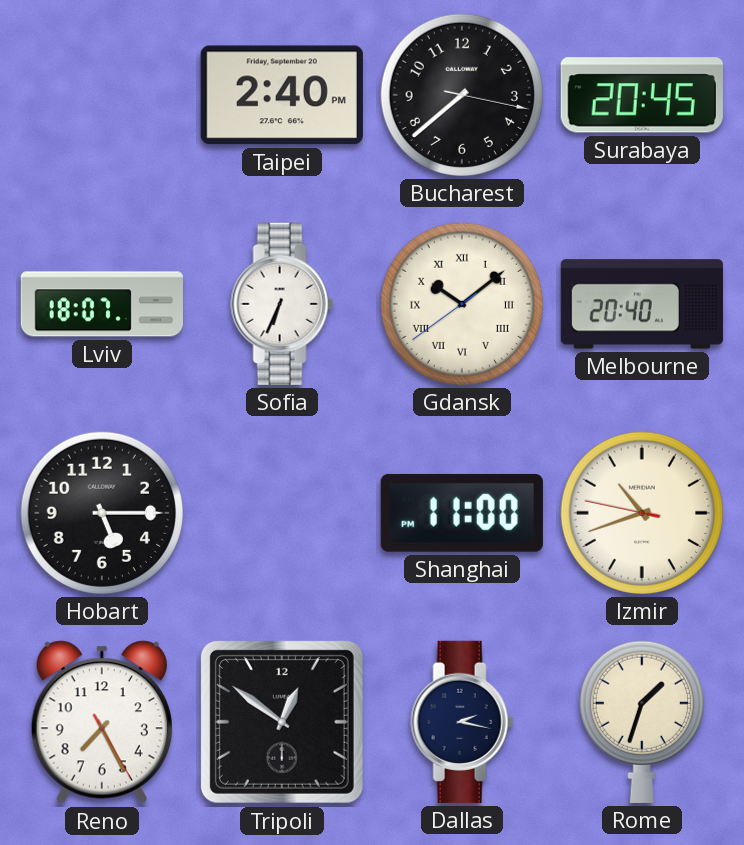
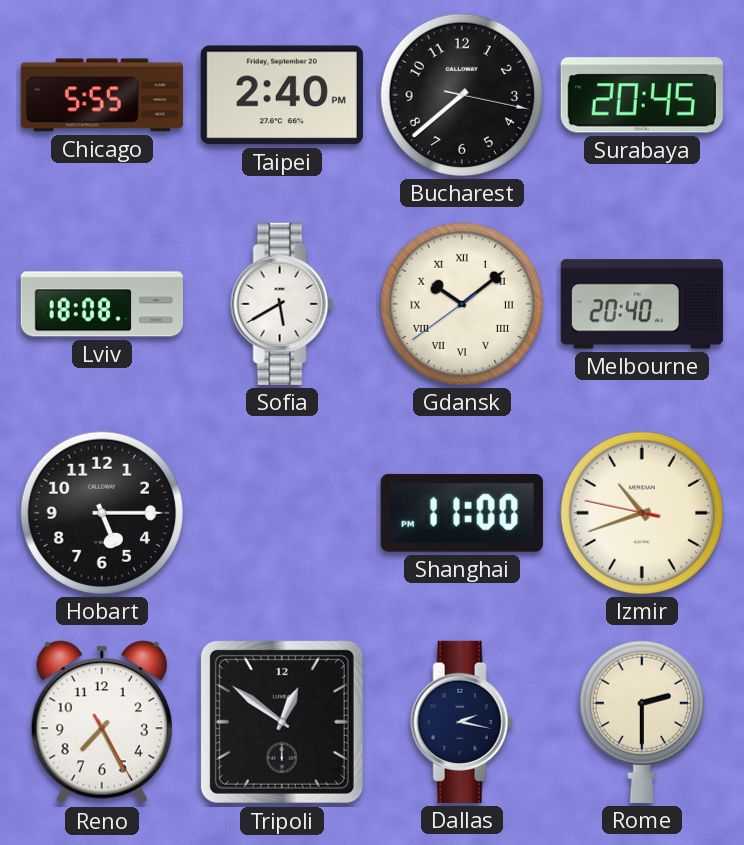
Chicago: none -> 5:55
Lviv: 18:07 -> 18:08
Sofia: 6:34 -> 5:40
Rome: 1:33 -> 2:30
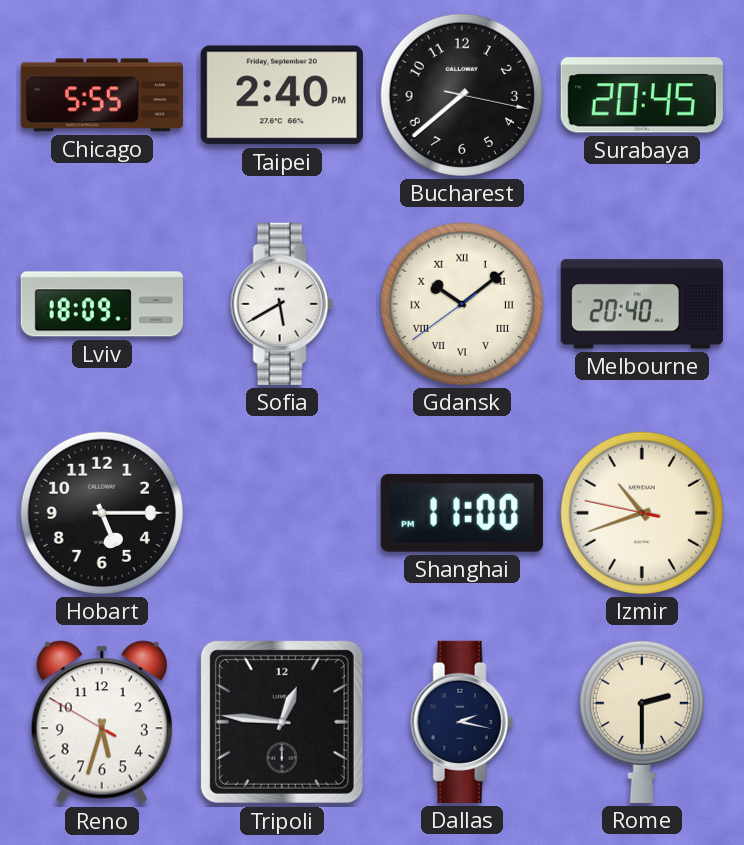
Lviv: 18:08 -> 18:09
Reno: 7:25 -> 5:32
Tripoli: 12:51 -> 12:46
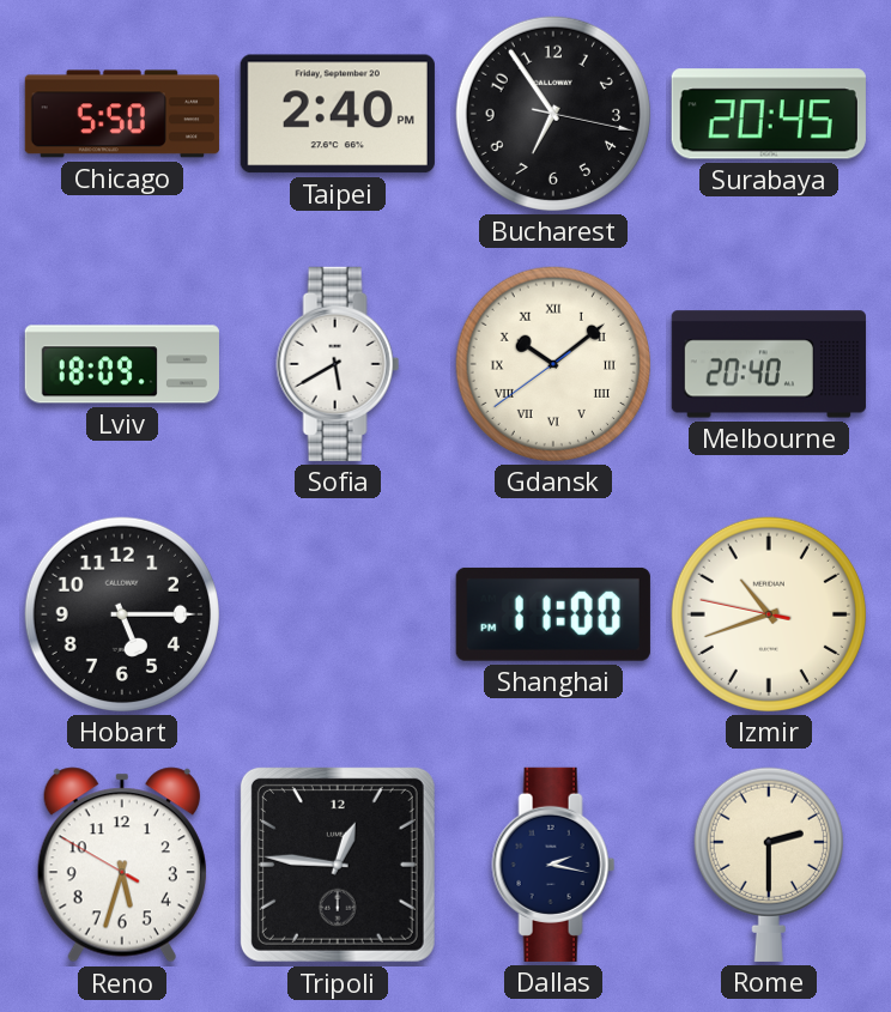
Chicago: 5:55 -> 5:50
Bucharest: 7:38 -> 6:54
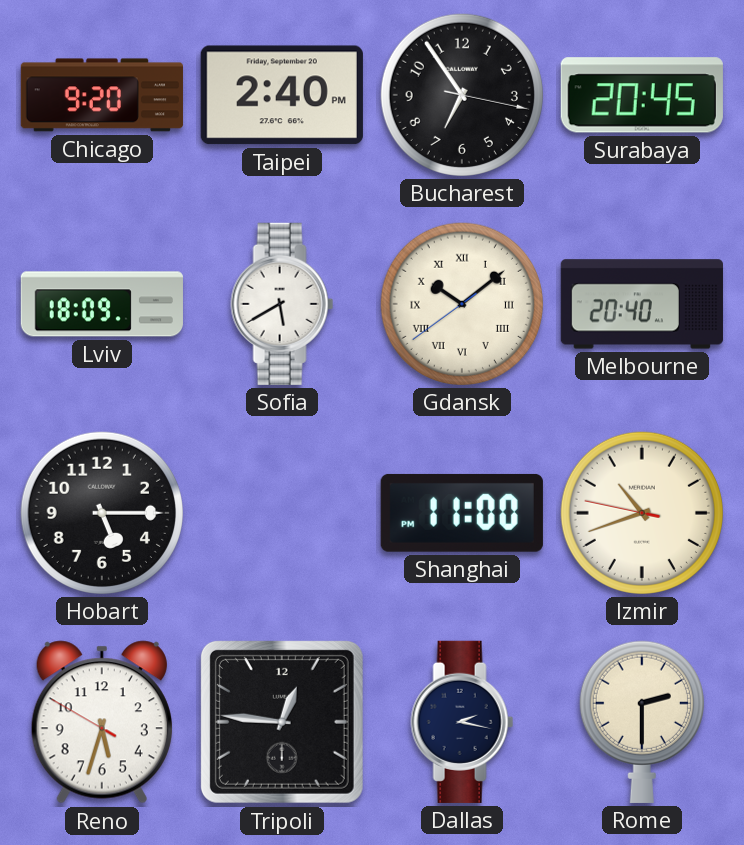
Chicago: 5:50 -> 9:20
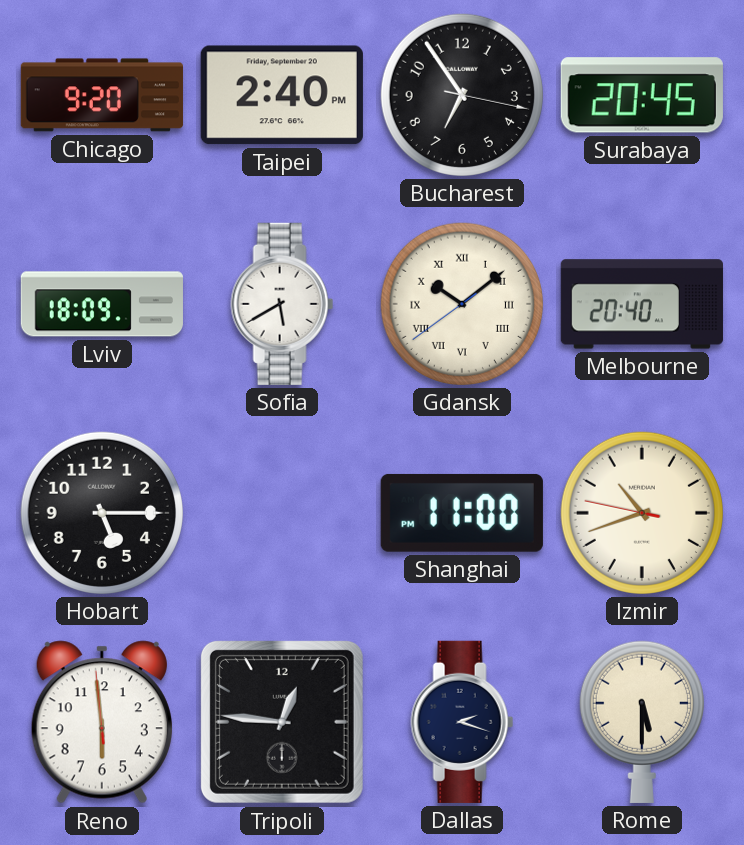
Reno: 5:32 -> 5:58
Dallas: 2:17 -> 2:18
Rome: 2:30 -> 5:30
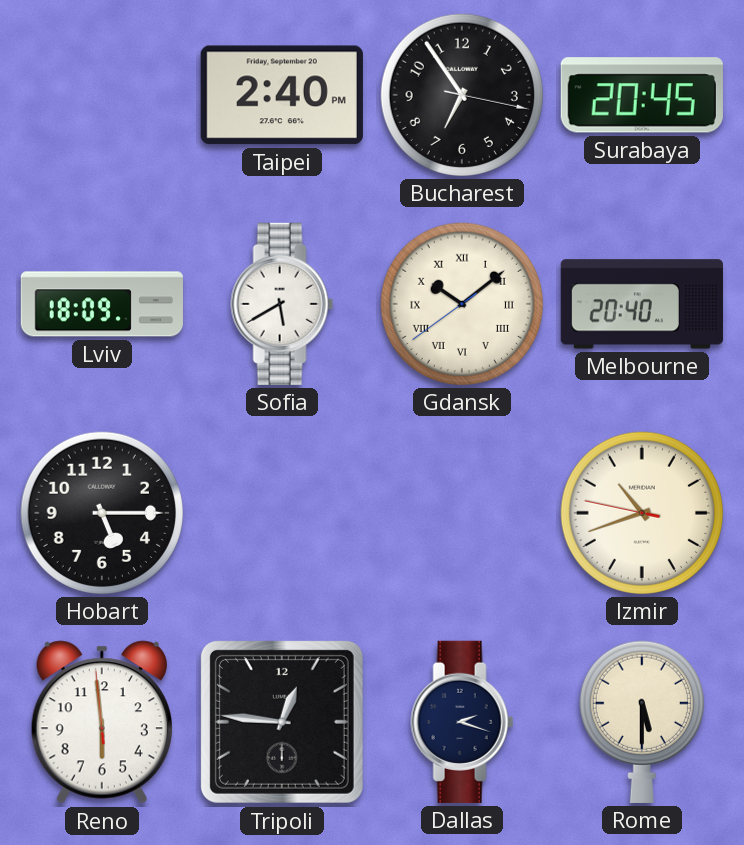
Chicago: 9:20 -> none
Shanghai: 11:00 -> none
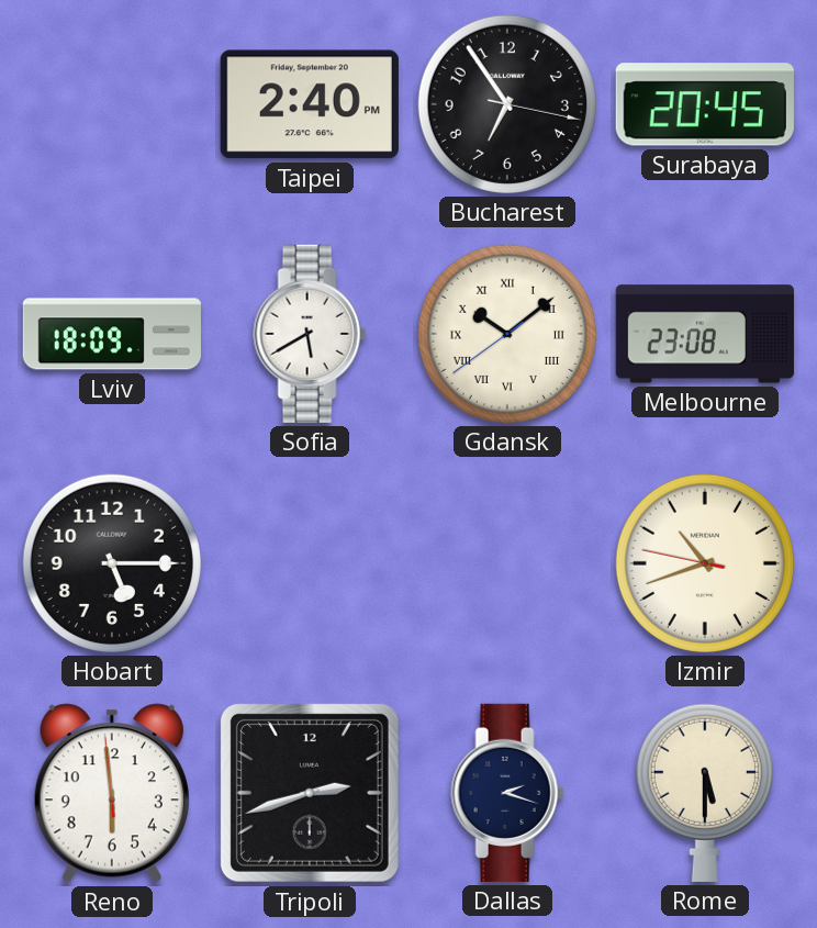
Melbourne: 20:40 -> 23:08
Tripoli: 12:46 -> 2:42
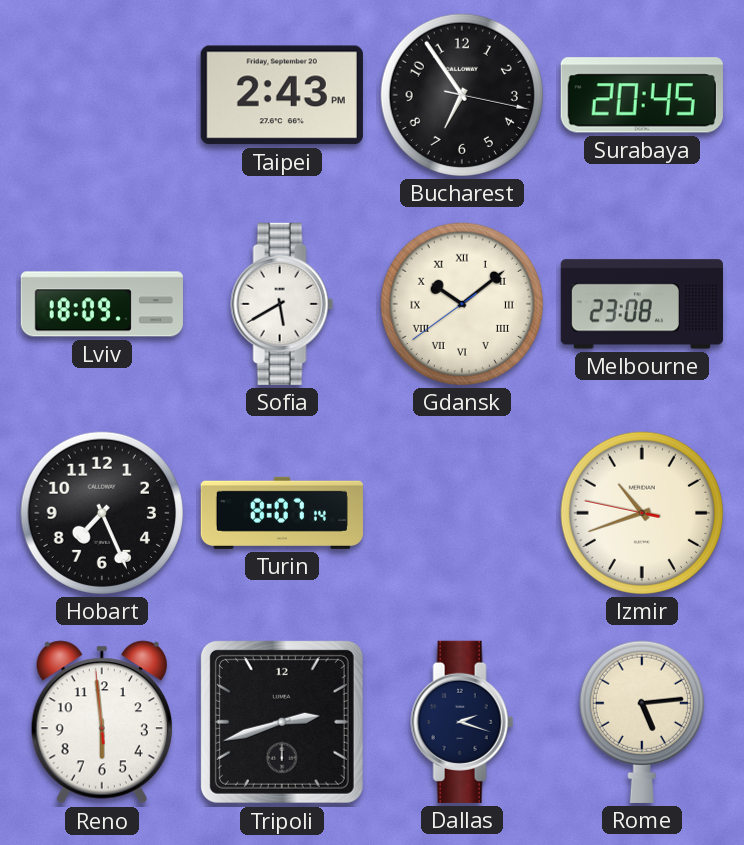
Taipei: 2:40 -> 2:43
Hobart: 5:15 -> 7:26
Turin: none -> 8:07
Rome: 5:30 -> 5:14
